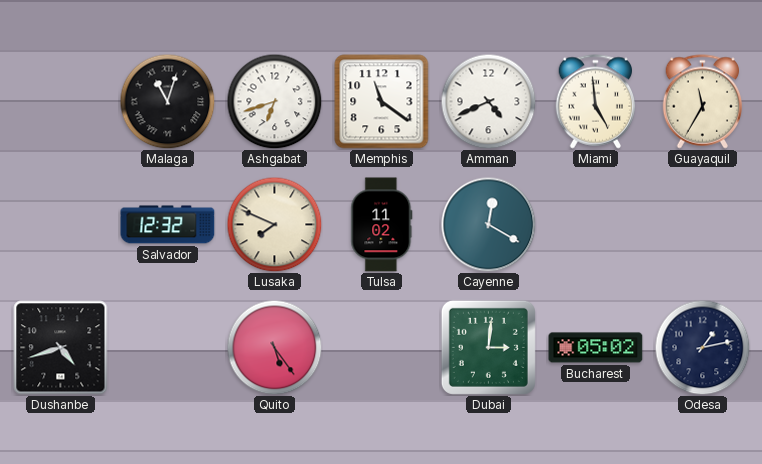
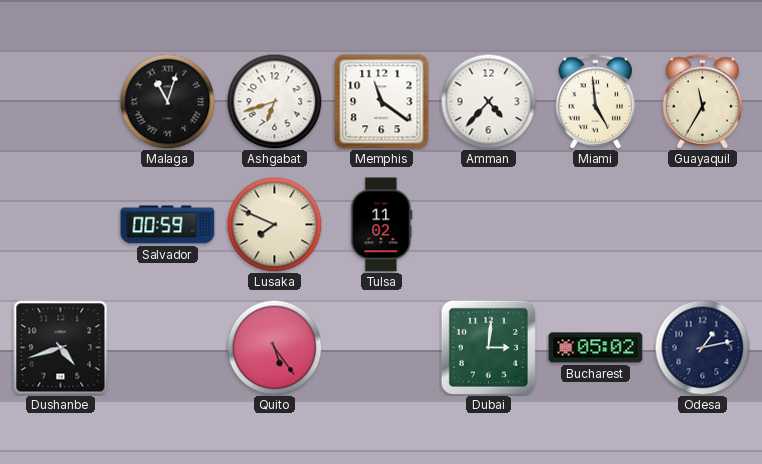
Amman: 4:41 -> 4:37
Salvador: 12:32 -> 00:59
Cayenne: 12:20 -> none
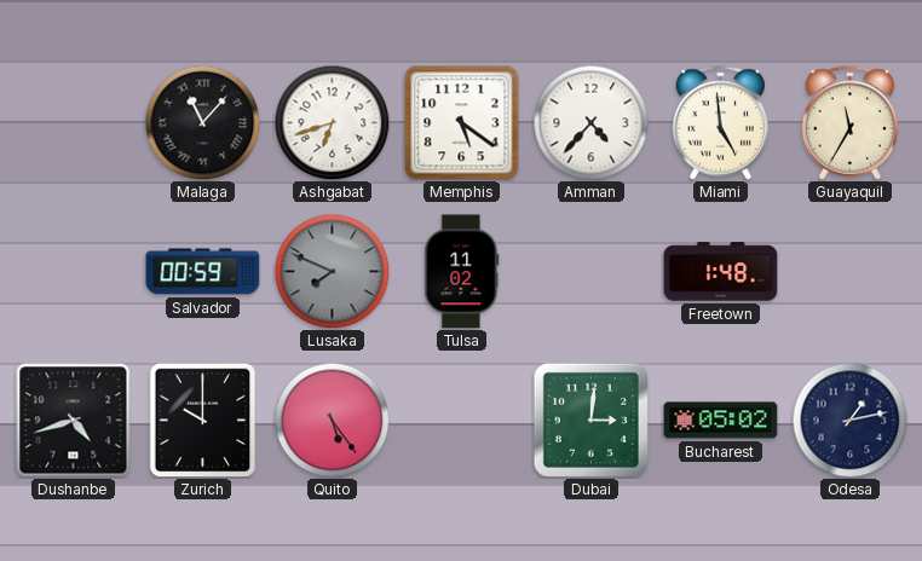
Malaga: 11:03 -> 11:07
Memphis: 11:21 -> 5:21
Lusaka dial: cream -> grey
Freetown: none -> 1:48
Zurich: none -> 10:00
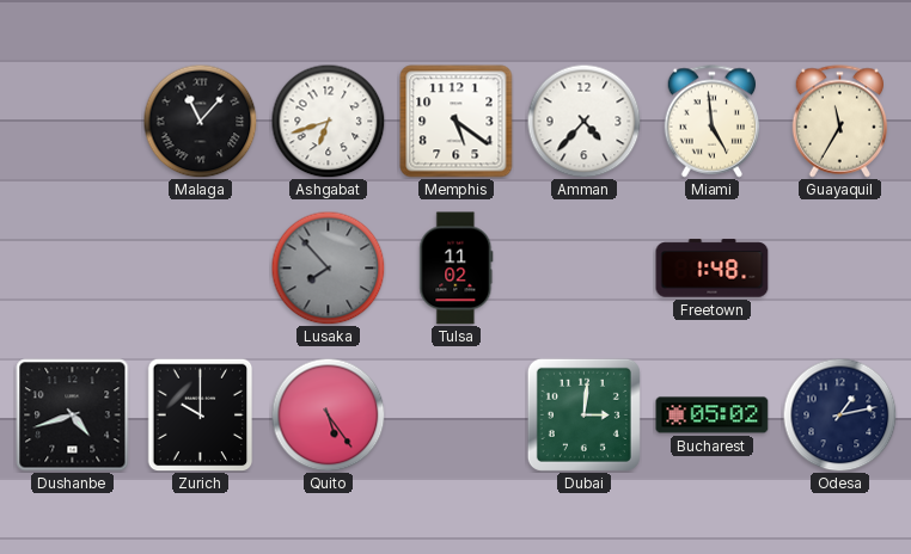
Salvador: 00:59 -> none
Lusaka: 7:49 -> 7:53
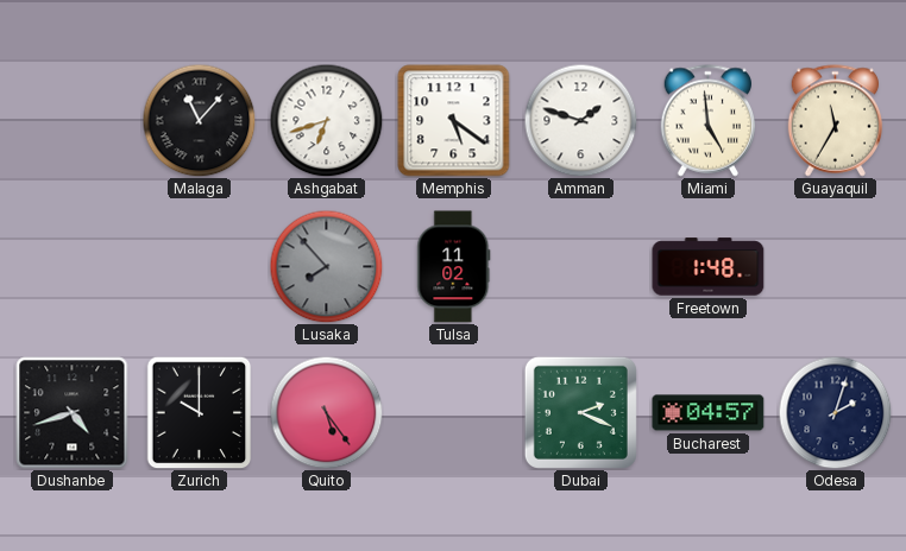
Amman: 4:37 -> 1:48
Dubai: 3:01 -> 2:19
Bucharest: 05:02 -> 04:57
Odesa: 1:13 -> 2:03
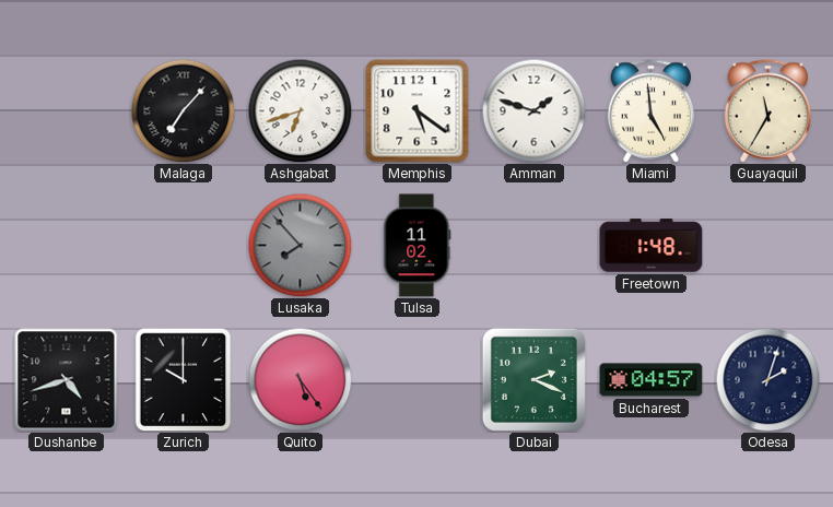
Malaga: 11:07 -> 7:07
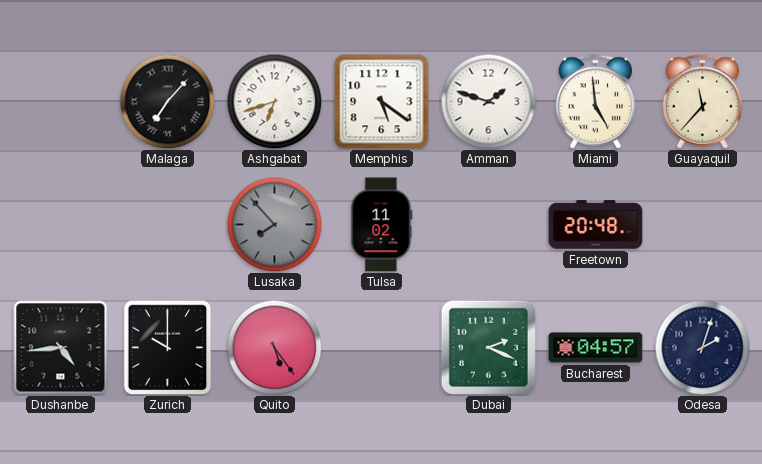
Guayaquil: 11:35 -> 11:37
Freetown: 1:48 -> 20:48
Dushanbe: 4:42 -> 4:44
